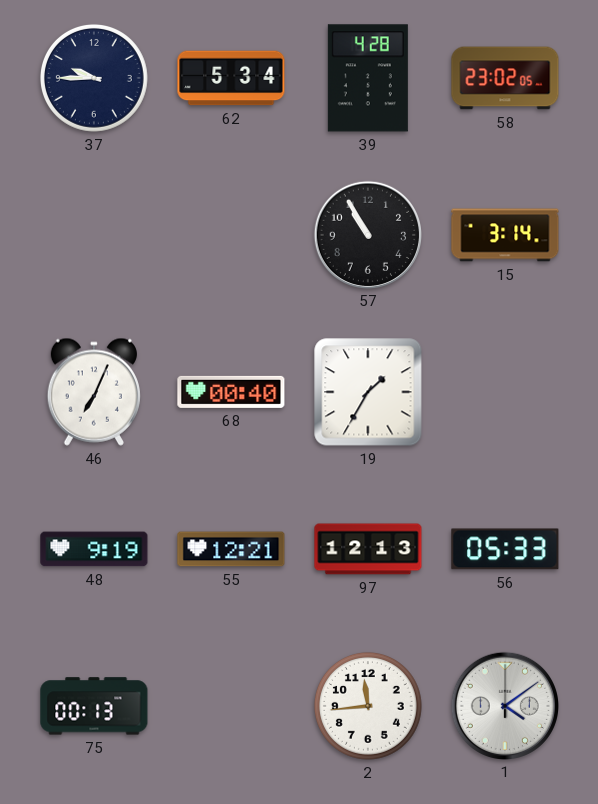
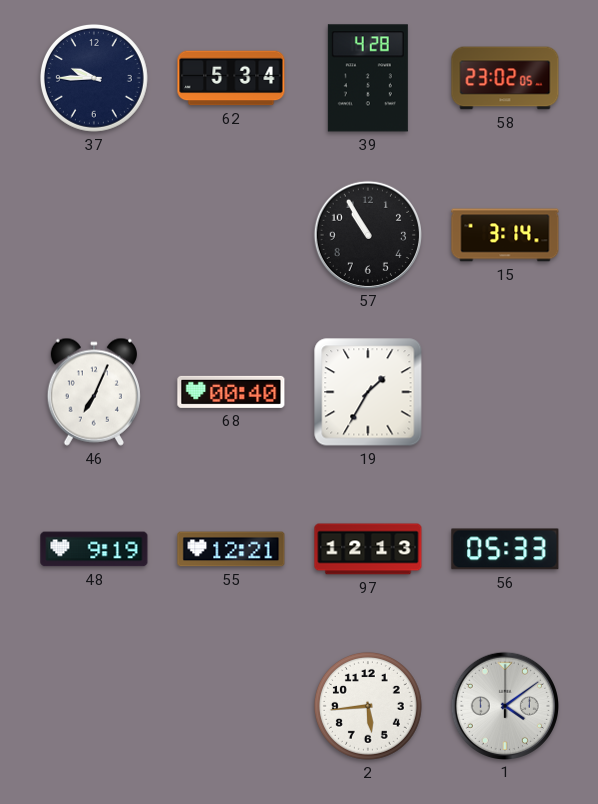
75: 00:13 -> none
2: 11:44 -> 5:44
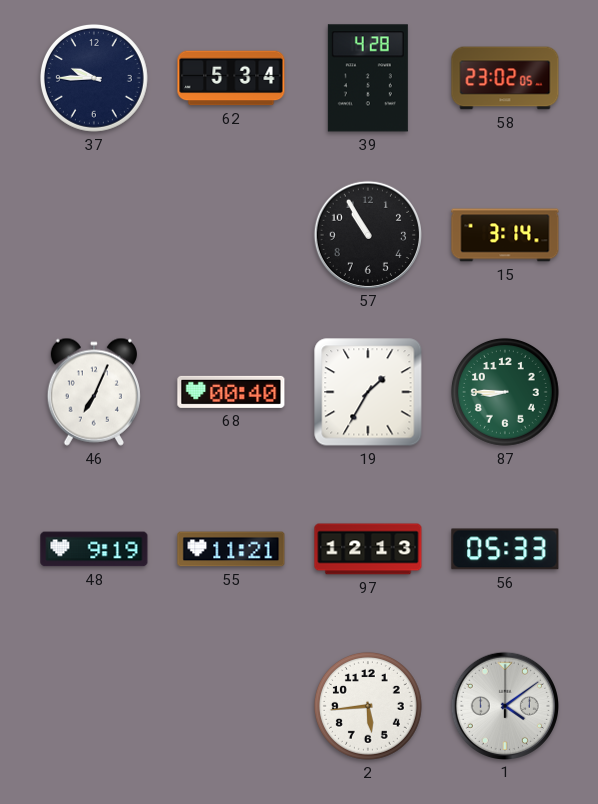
87: none -> 8:45
55: 12:21 -> 11:21
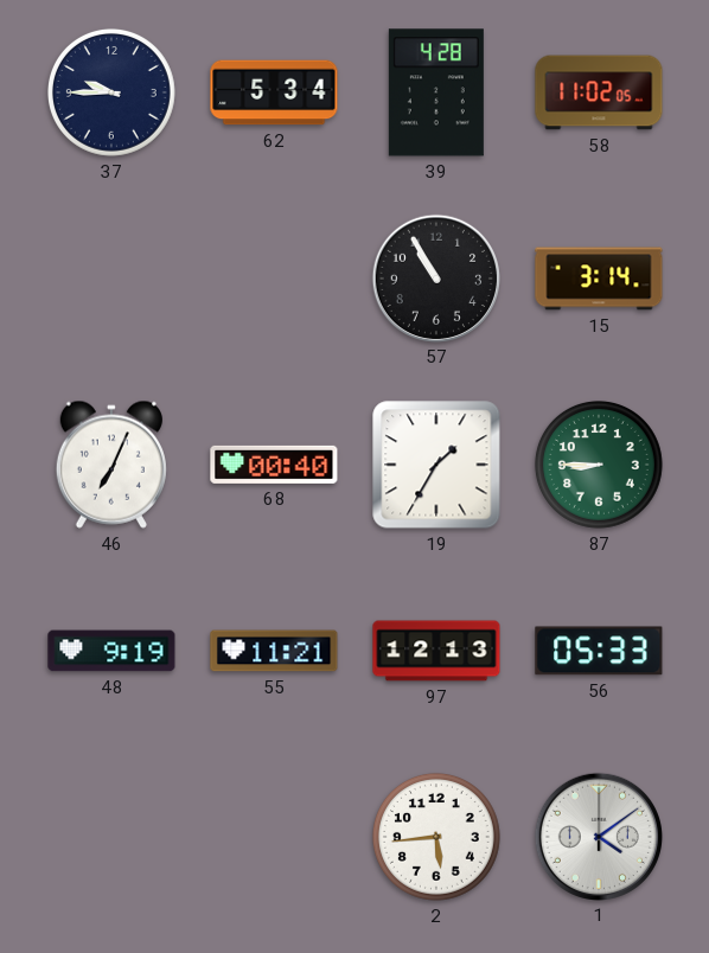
58: 23:02 -> 11:02
